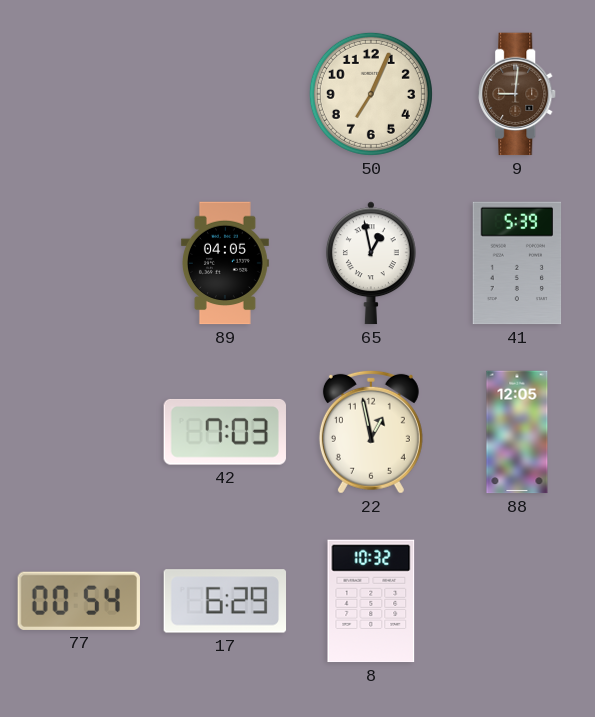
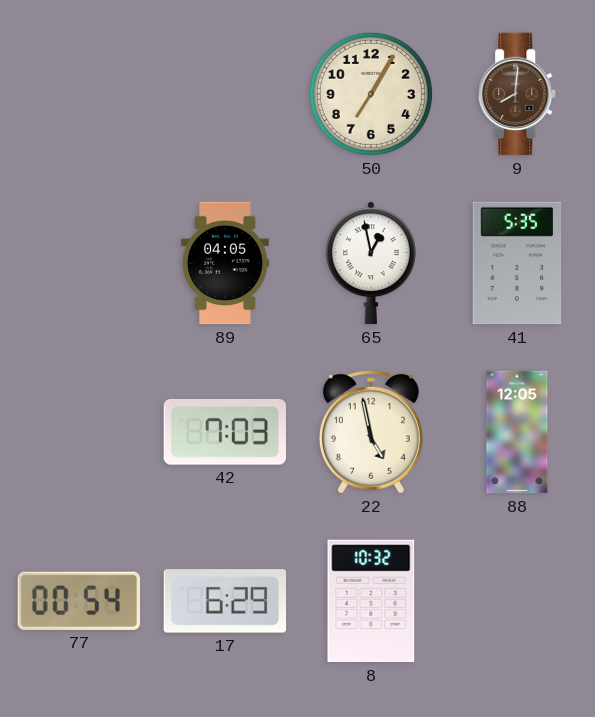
50: 7:04 -> 7:05
9: 9:01 -> 8:01
41: 5:39 -> 5:35
22: 12:58 -> 4:58
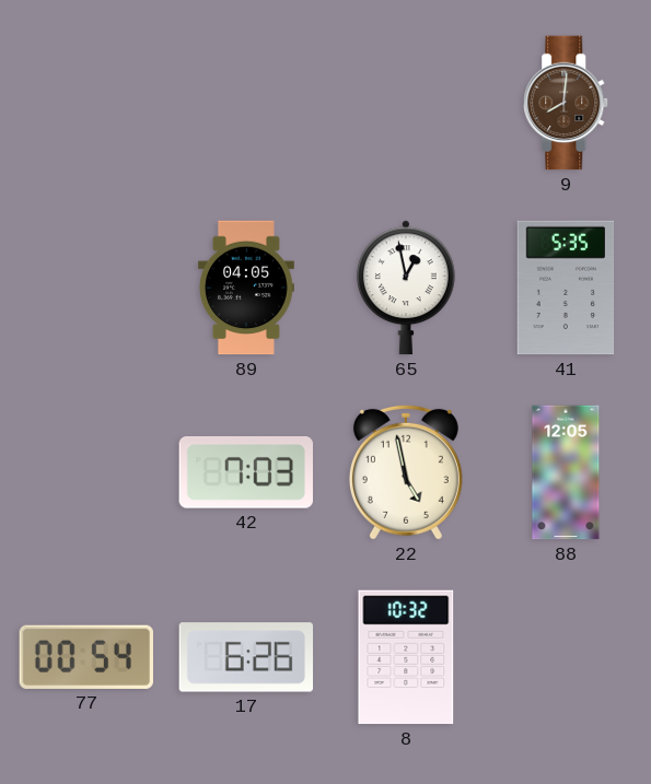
50: 7:05 -> none
17: 6:29 -> 6:26
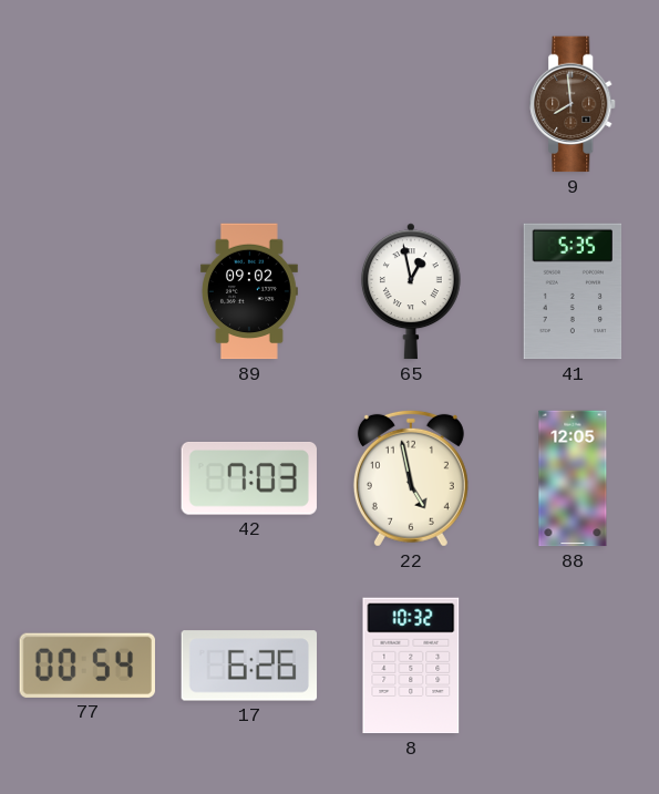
9: 8:01 -> 7:59
89: 04:05 -> 09:02
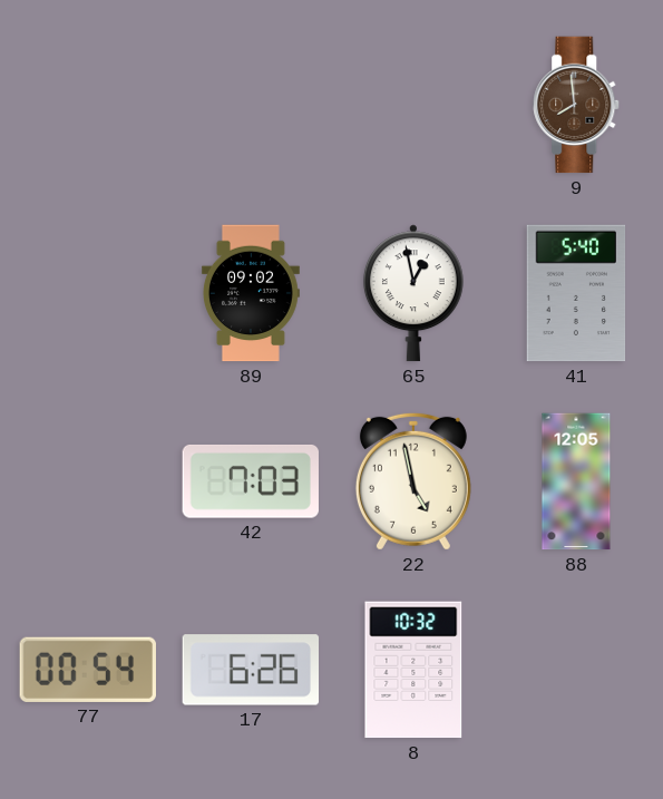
41: 5:35 -> 5:40
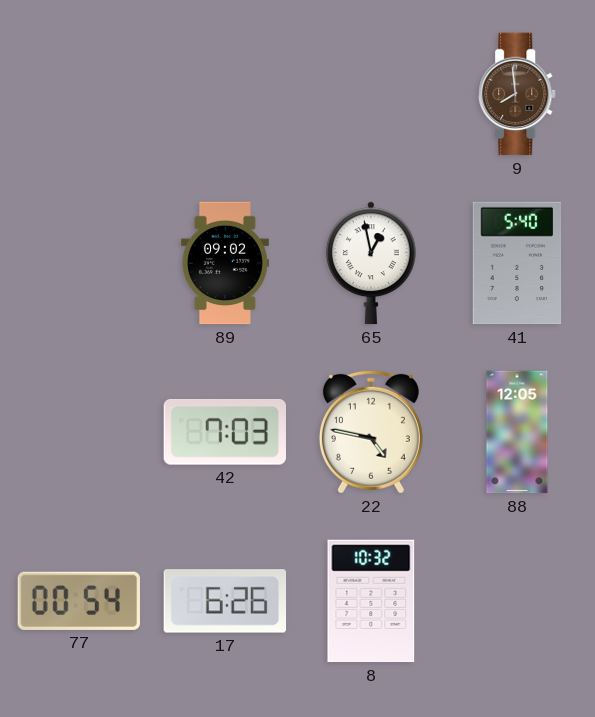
22: 4:58 -> 4:47
